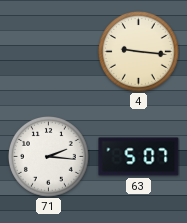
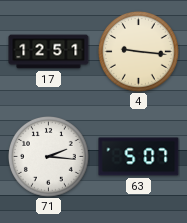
17: none -> 12:51
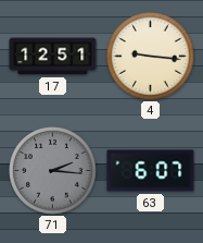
71 dial: white -> grey
63: 5:07 -> 6:07
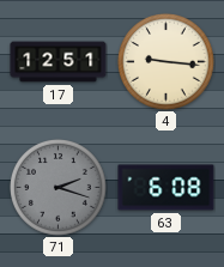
71: 2:16 -> 2:18
63: 6:07 -> 6:08
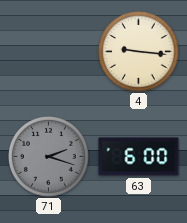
17: 12:51 -> none
63: 6:08 -> 6:00
